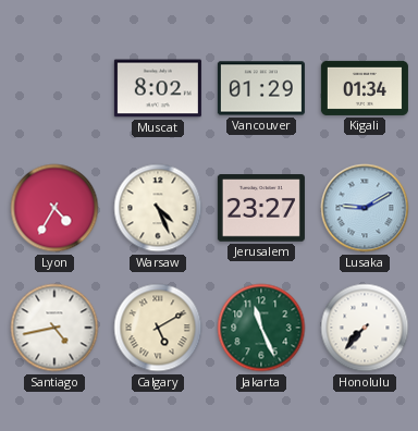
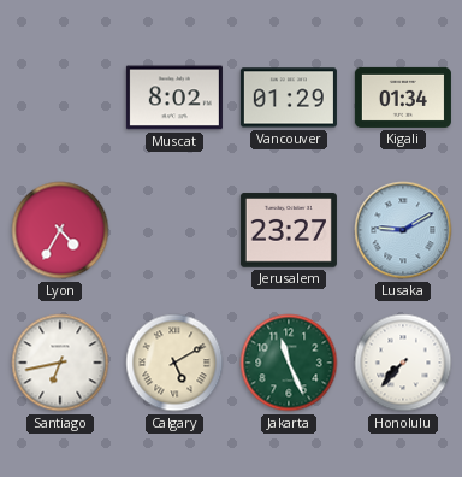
Warsaw: 4:26 -> none
Santiago: 4:43 -> 6:43
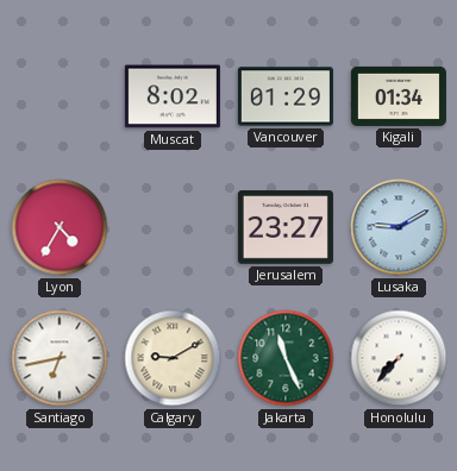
Calgary: 5:10 -> 9:10
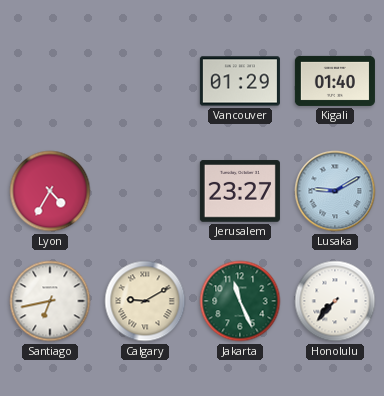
Muscat: 8:02 -> none
Kigali: 01:34 -> 01:40
